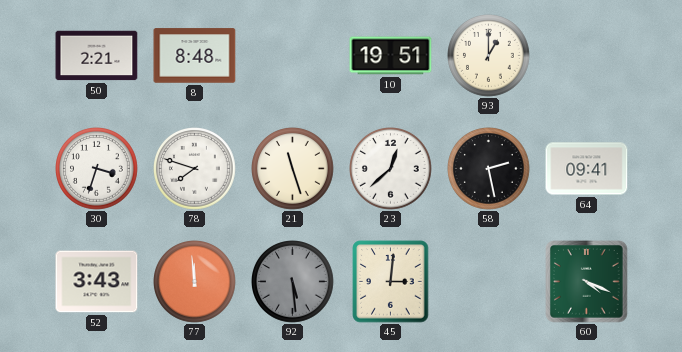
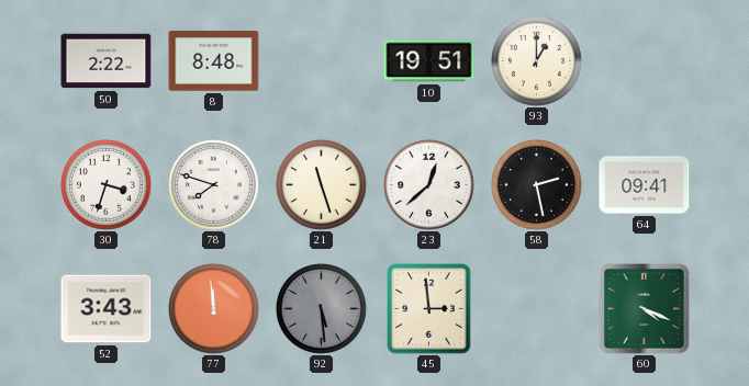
50: 2:21 -> 2:22
45: 3:01 -> 2:59
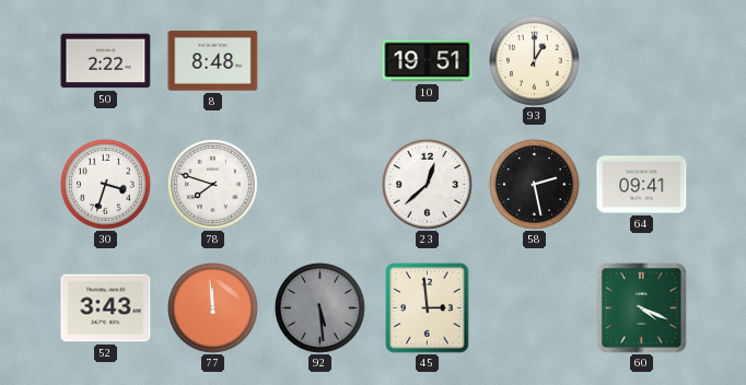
21: 11:27 -> none
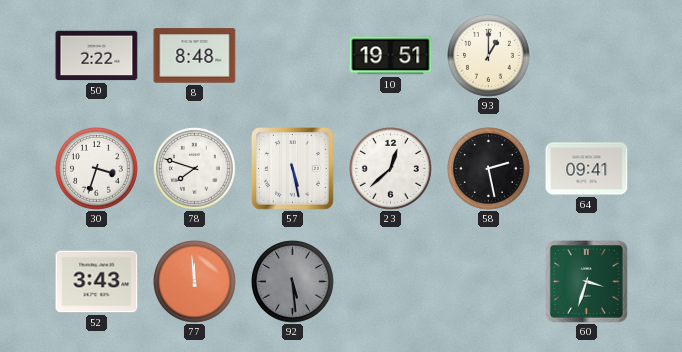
57: none -> 5:28
45: 2:59 -> none
60: 4:19 -> 3:33
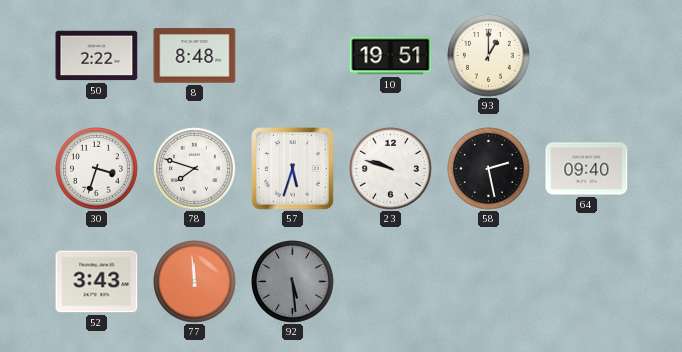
57: 5:28 -> 5:33
23: 12:38 -> 9:48
64: 09:41 -> 09:40
60: 3:33 -> none
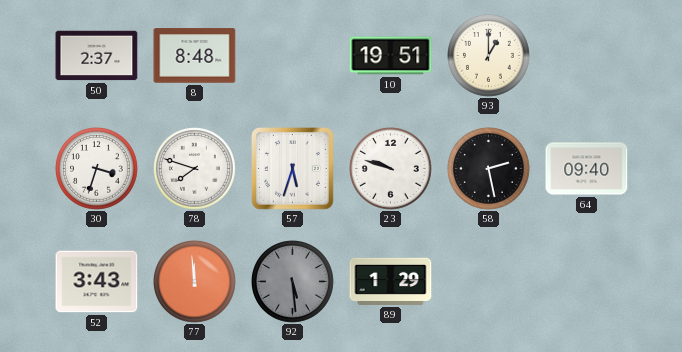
50: 2:22 -> 2:37
89: none -> 1:29
